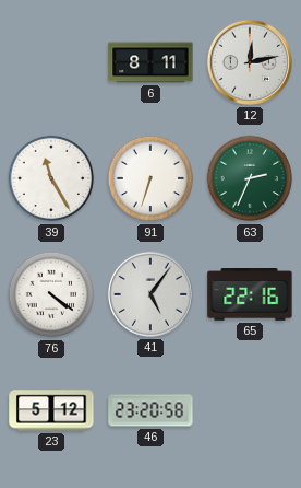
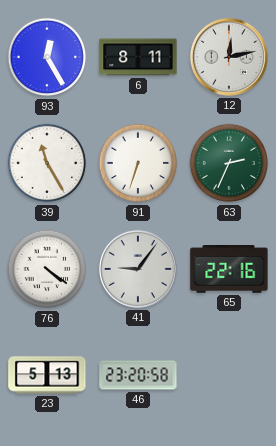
93: none -> 12:25
41: 5:06 -> 9:06
23: 5:12 -> 5:13
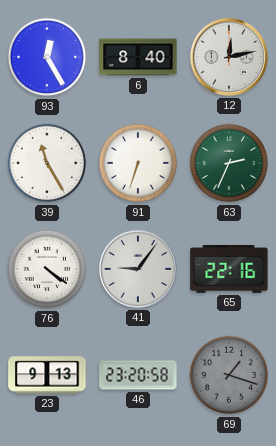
6: 8:11 -> 8:40
23: 5:13 -> 9:13
69: none -> 1:18
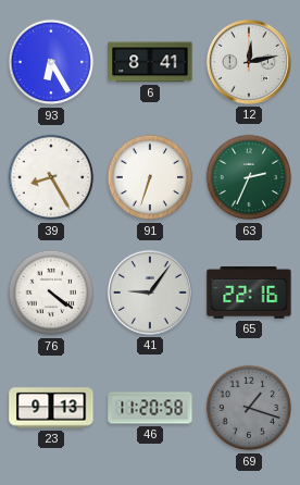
93: 12:25 -> 6:25
6: 8:40 -> 8:41
39: 11:25 -> 8:25
46: 23:20 -> 11:20
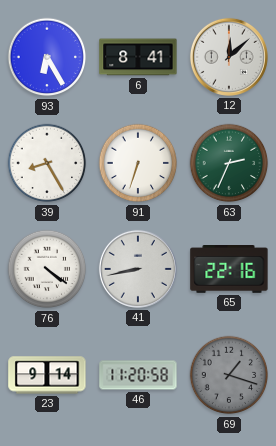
12: 12:13 -> 12:08
41: 9:06 -> 8:43
23: 9:13 -> 9:14
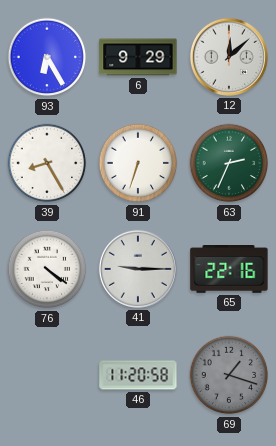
6: 8:41 -> 9:29
41: 8:43 -> 9:15
23: 9:14 -> none
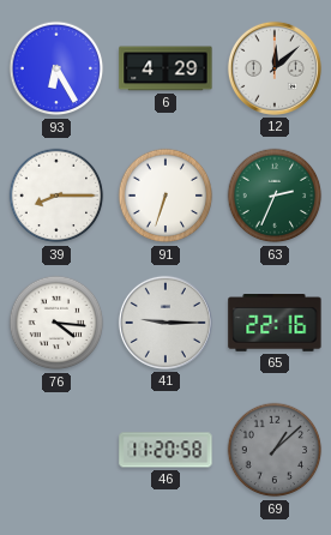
6: 9:29 -> 4:29
39: 8:25 -> 8:15
76: 4:21 -> 4:16
69: 1:18 -> 1:08
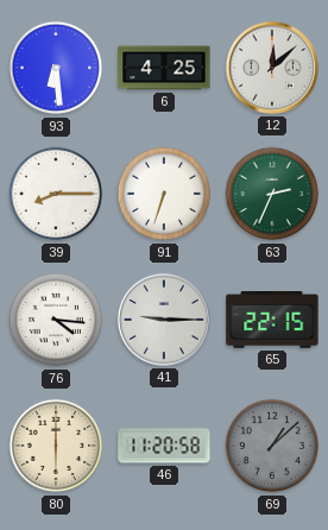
93: 6:25 -> 6:29
6: 4:29 -> 4:25
65: 22:16 -> 22:15
80: none -> 6:00
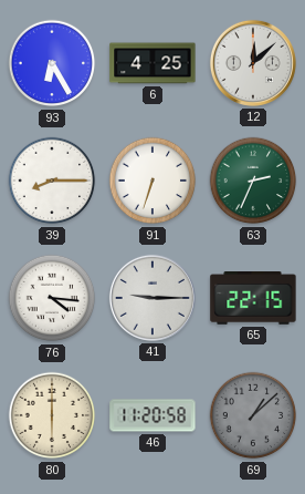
93: 6:29 -> 6:25
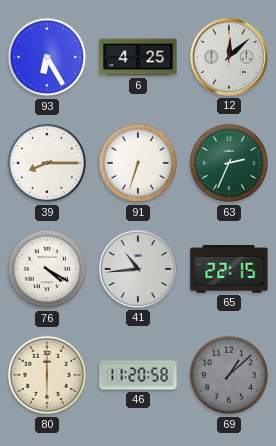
76: 4:16 -> 4:20
41: 9:15 -> 10:44
